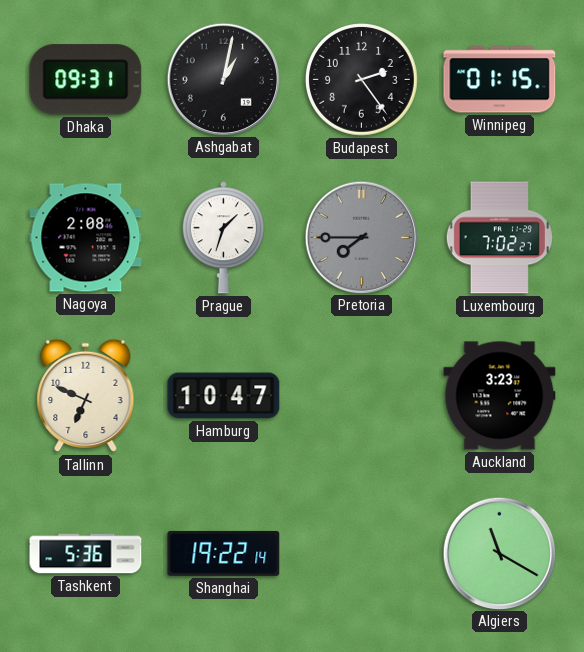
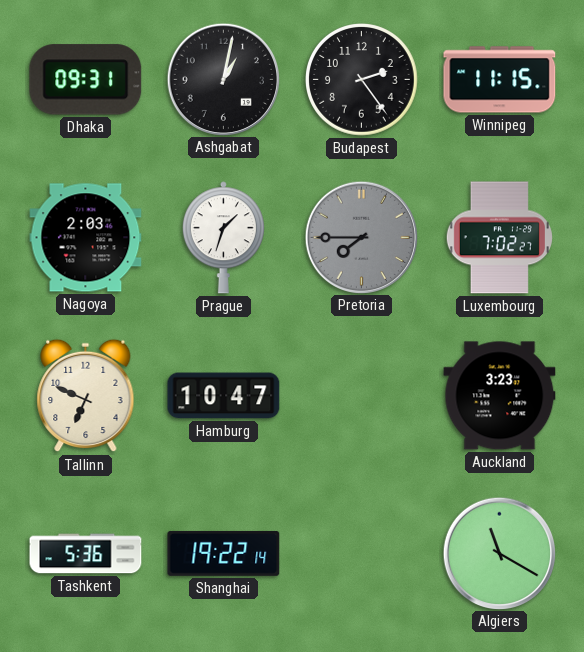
Winnipeg: 01:15 -> 11:15
Nagoya: 2:08 -> 2:03
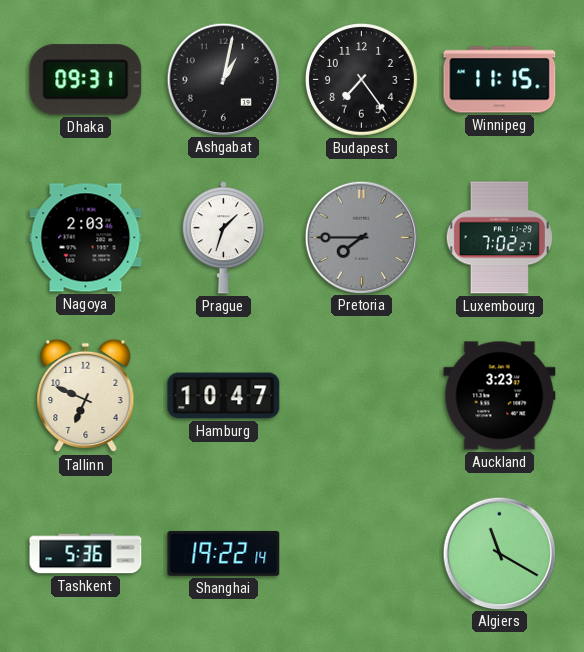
Budapest: 2:24 -> 7:24
